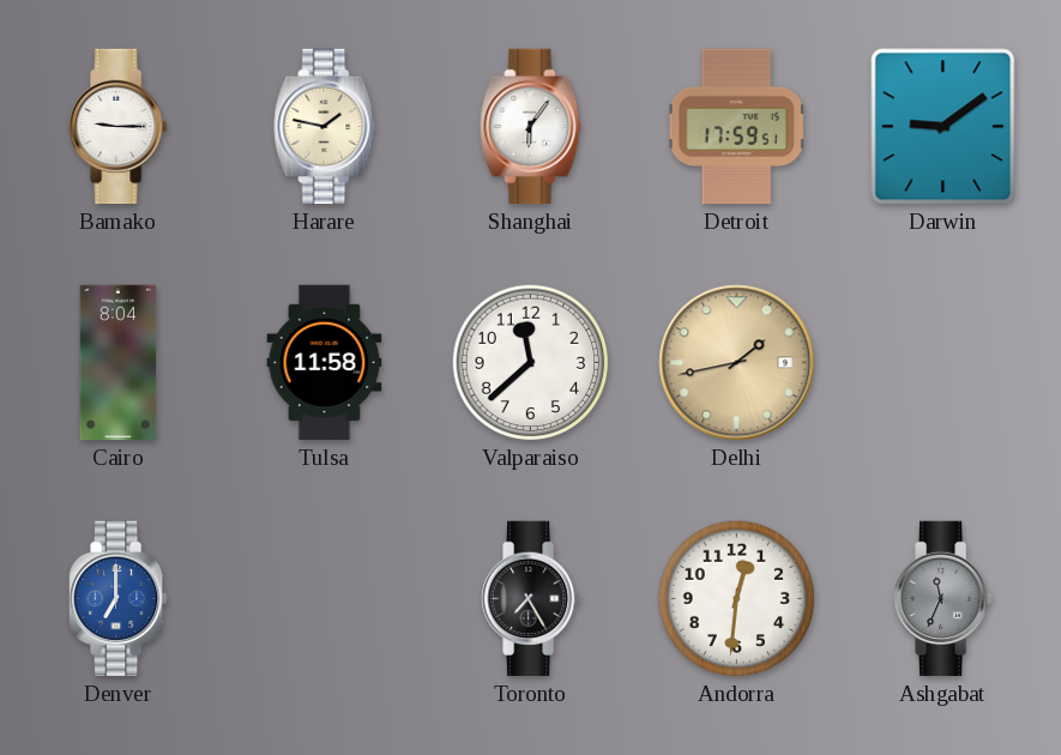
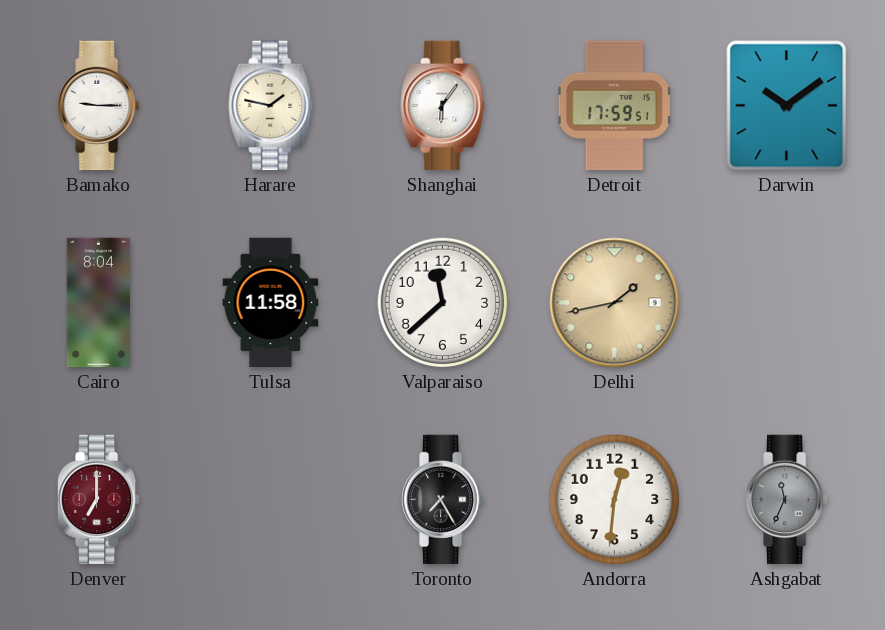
Darwin: 9:09 -> 10:09
Denver dial: blue -> burgundy
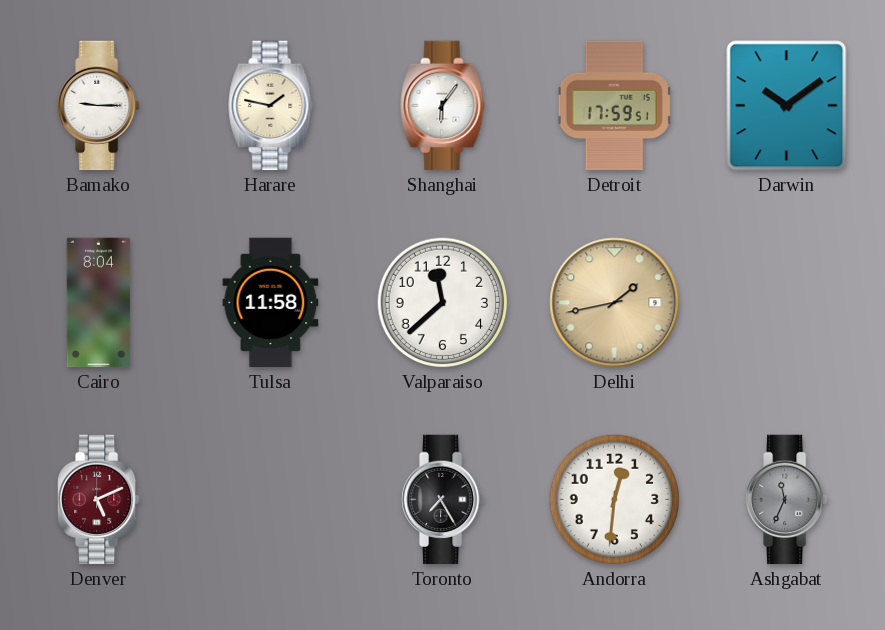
Denver: 7:00 -> 5:11
